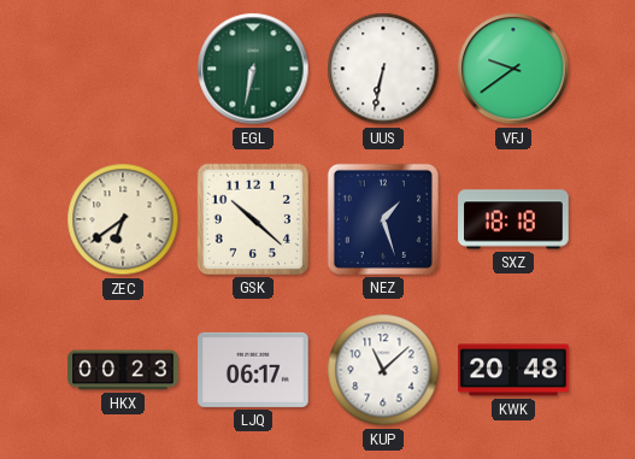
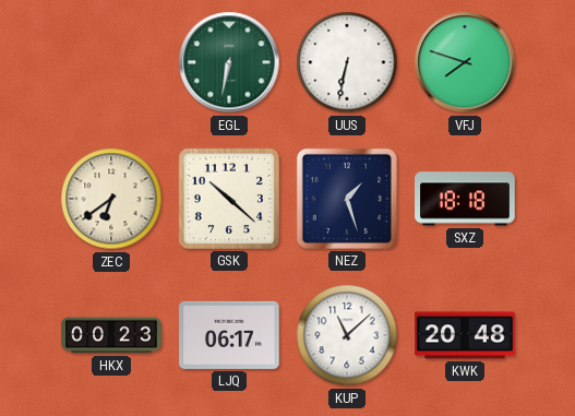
VFJ: 9:39 -> 7:48
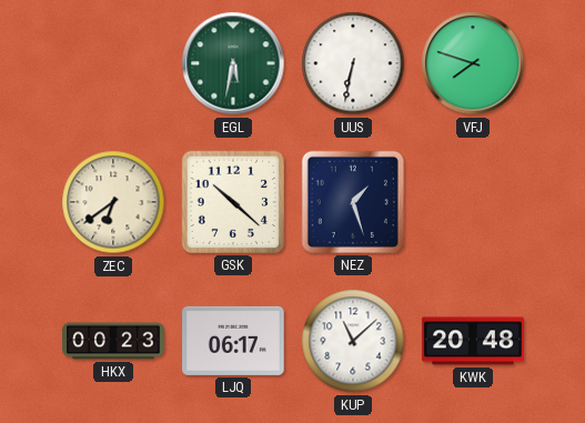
EGL: 6:32 -> 5:32
SXZ: 18:18 -> none
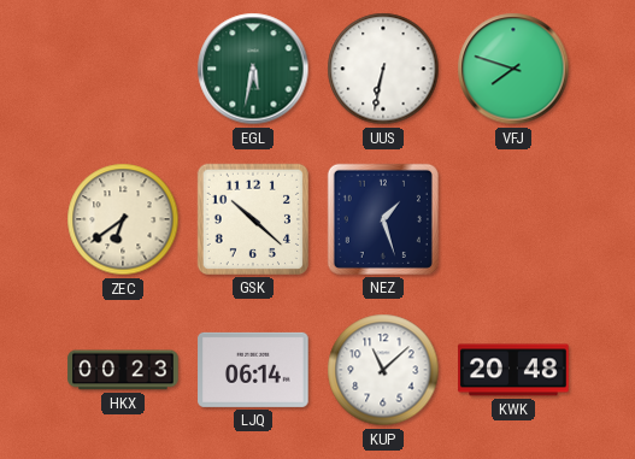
LJQ: 06:17 -> 06:14
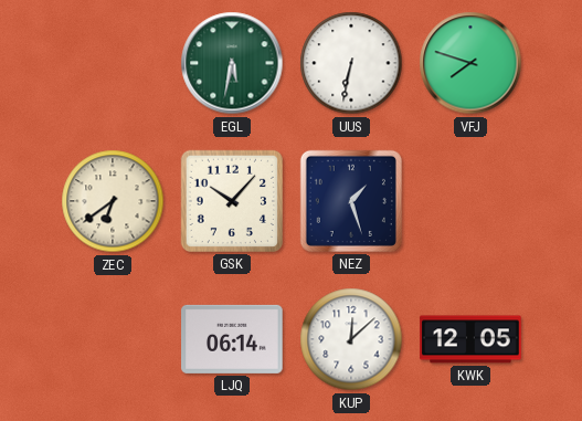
GSK: 10:22 -> 10:07
HKX: 00:23 -> none
KUP: 11:08 -> 12:08
KWK: 20:48 -> 12:05
